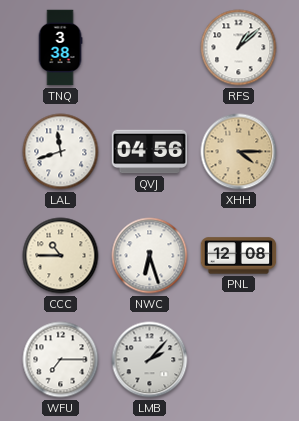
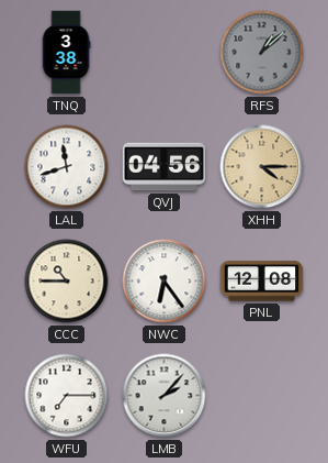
RFS dial: white -> grey
NWC: 6:27 -> 6:24
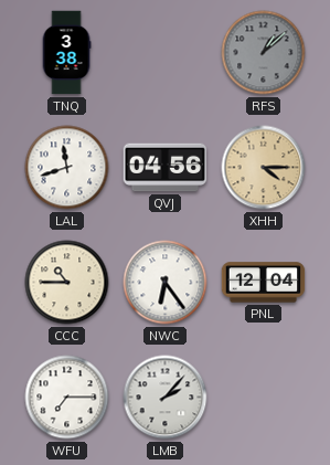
PNL: 12:08 -> 12:04
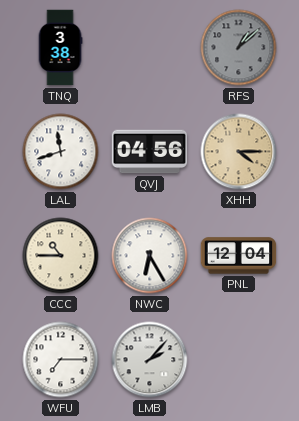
NWC: 6:24 -> 6:25
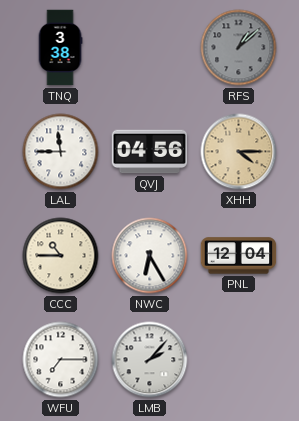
LAL: 11:42 -> 11:45
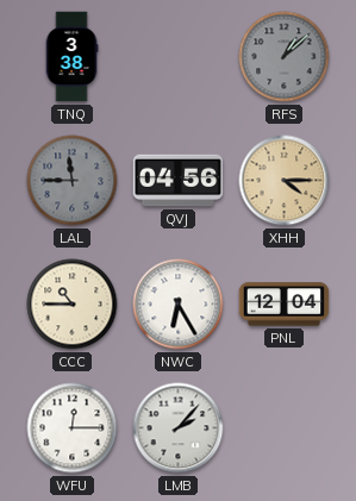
LAL dial: white -> grey
WFU: 7:15 -> 12:15
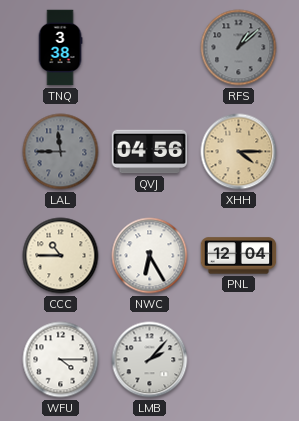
WFU: 12:15 -> 4:15
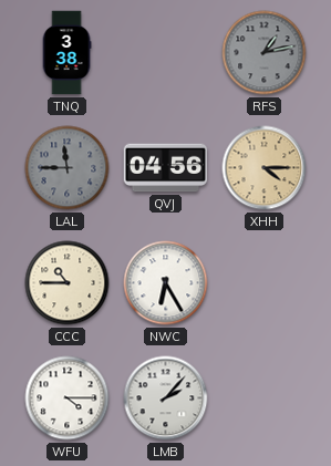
RFS: 1:08 -> 1:13
PNL: 12:04 -> none
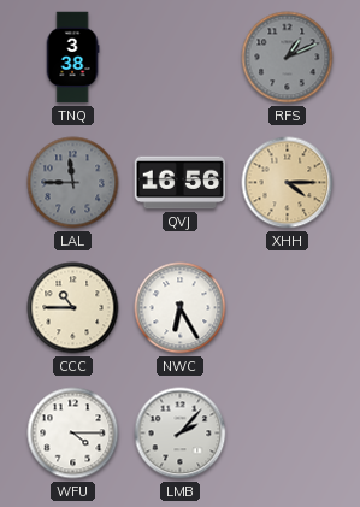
RFS: 1:13 -> 1:11
QVJ: 04:56 -> 16:56
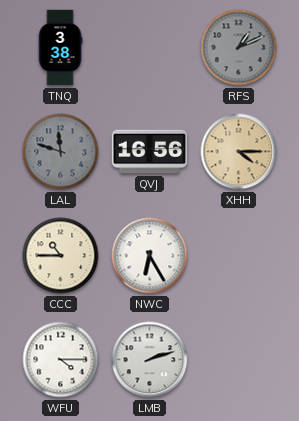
LAL: 11:45 -> 11:48
LMB: 2:07 -> 2:12
